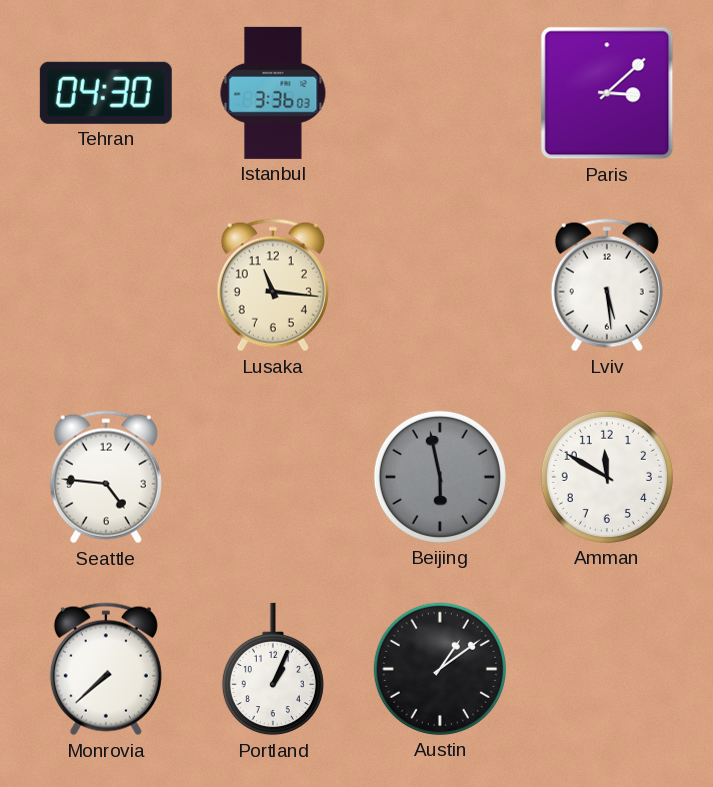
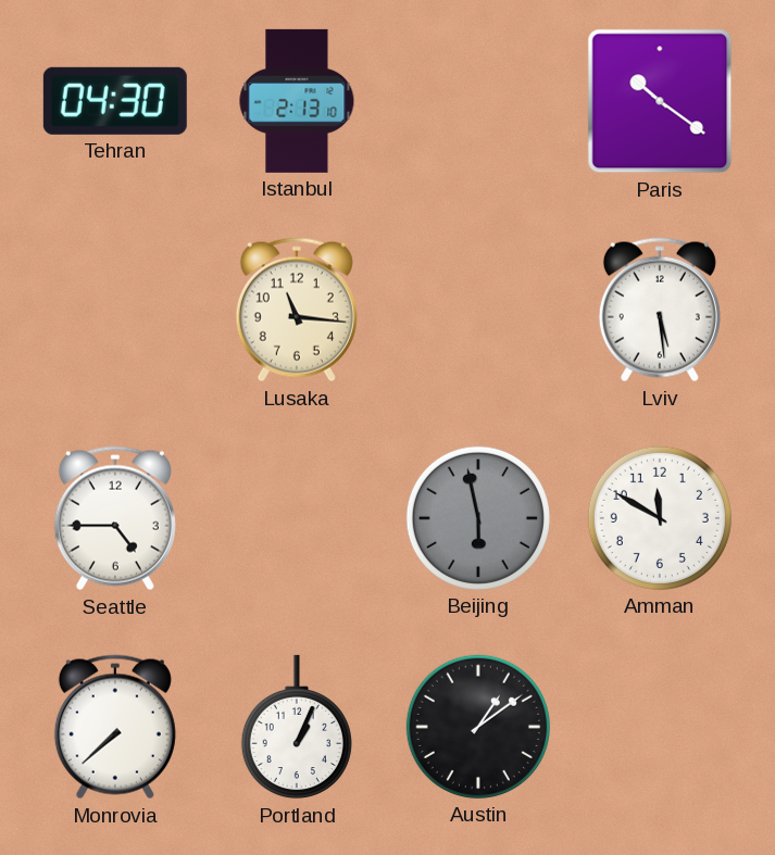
Istanbul: 3:36 -> 2:13
Paris: 3:08 -> 10:21
Seattle: 4:46 -> 4:45
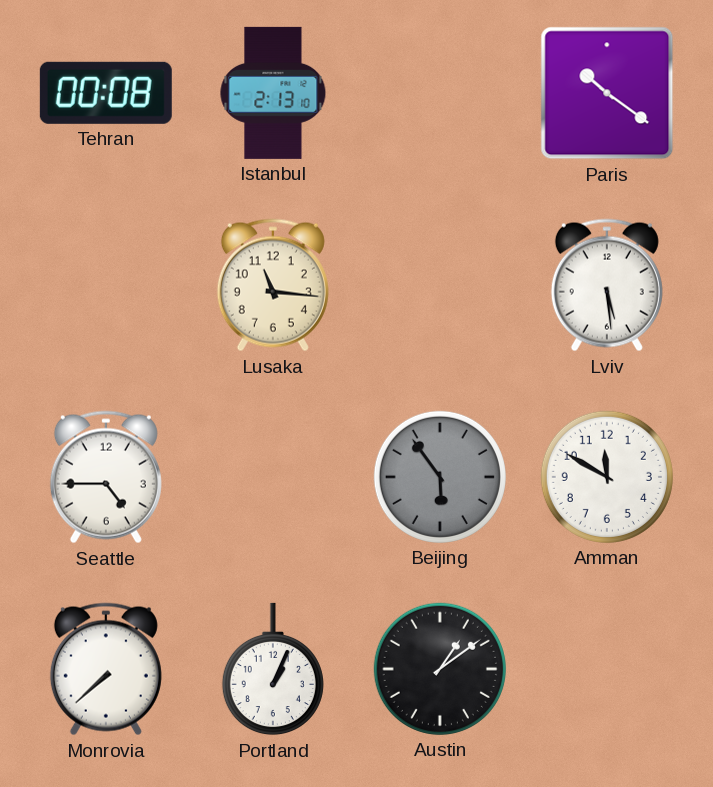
Tehran: 04:30 -> 00:08
Beijing: 5:58 -> 5:54
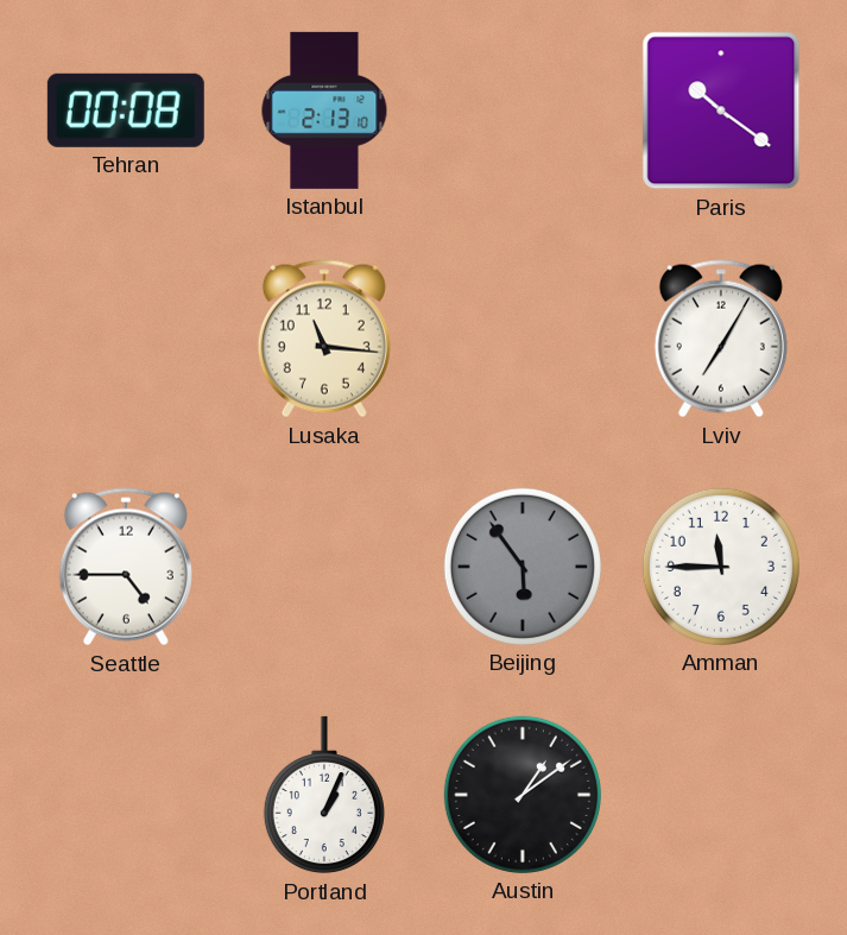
Lviv: 5:29 -> 7:05
Amman: 11:50 -> 11:45
Monrovia: 7:38 -> none
